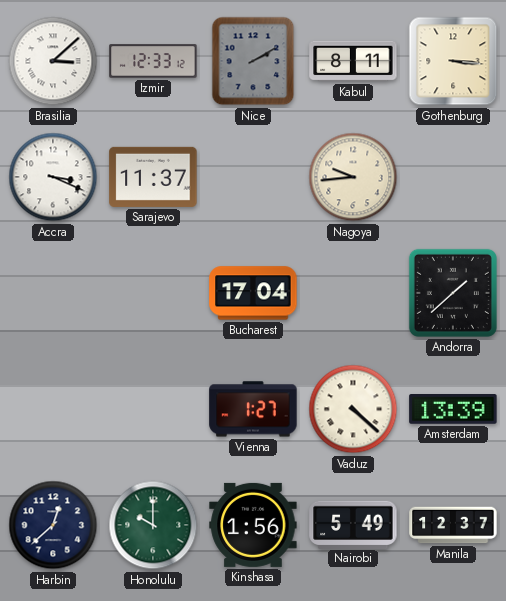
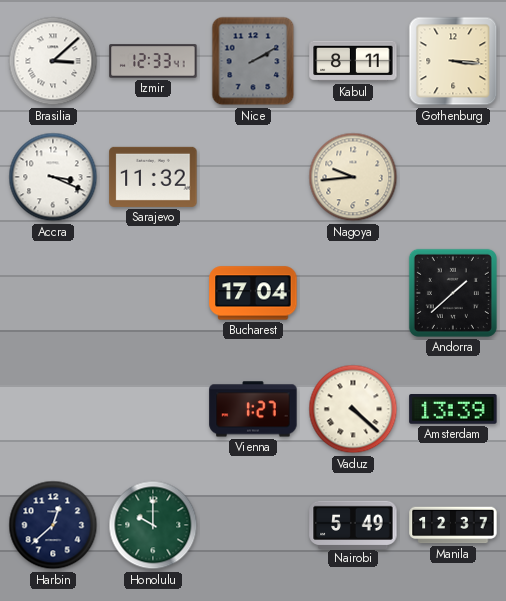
Izmir: 12:33:12 -> 12:33:41
Sarajevo: 11:37 -> 11:32
Kinshasa: 1:56 -> none
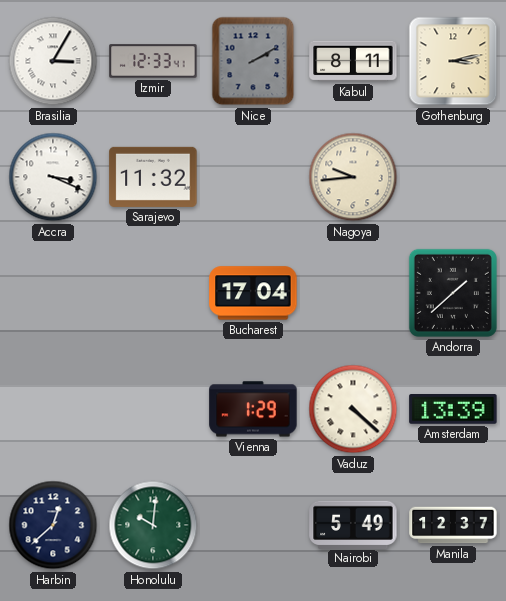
Brasilia: 3:08 -> 3:05
Gothenburg: 3:16 -> 3:13
Vienna: 1:27 -> 1:29
Honolulu: 10:00 -> 10:01
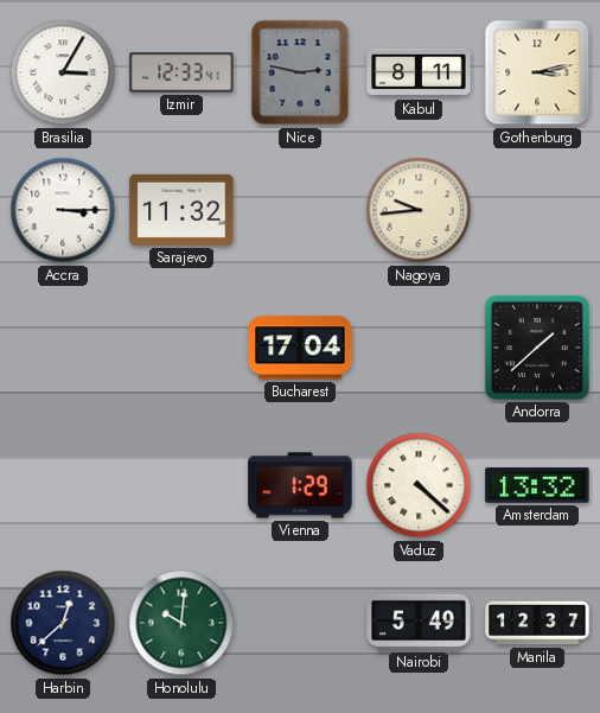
Nice: 2:10 -> 2:47
Accra: 3:19 -> 3:15
Amsterdam: 13:39 -> 13:32
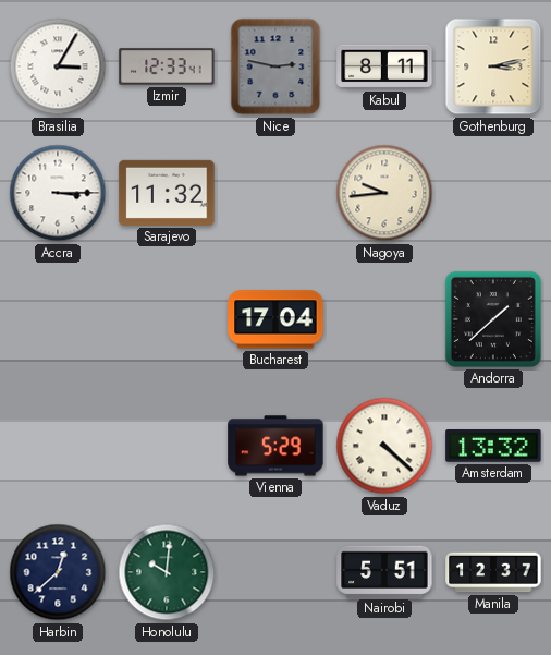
Vienna: 1:29 -> 5:29
Nairobi: 5:49 -> 5:51
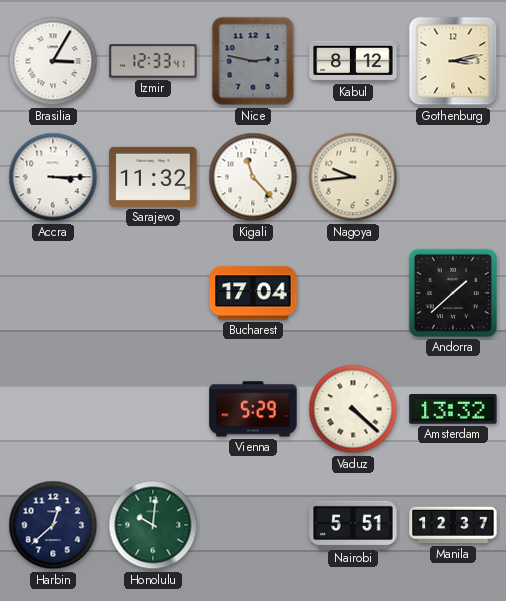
Kabul: 8:11 -> 8:12
Kigali: none -> 11:23
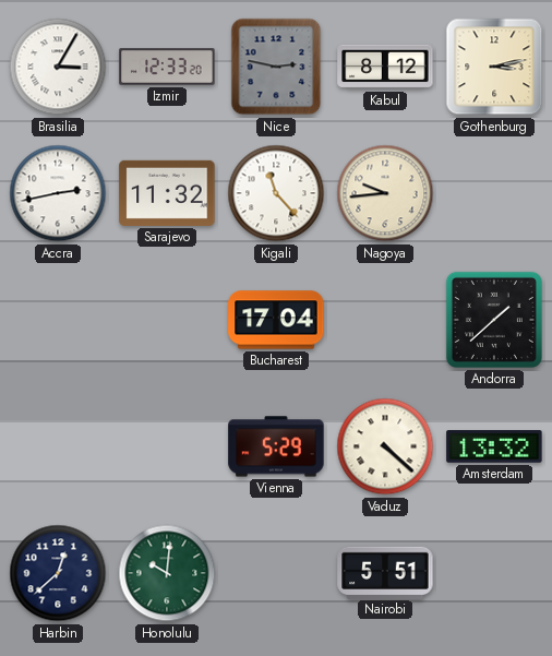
Izmir: 12:33:41 -> 12:33:20
Accra: 3:15 -> 2:43
Manila: 12:37 -> none
